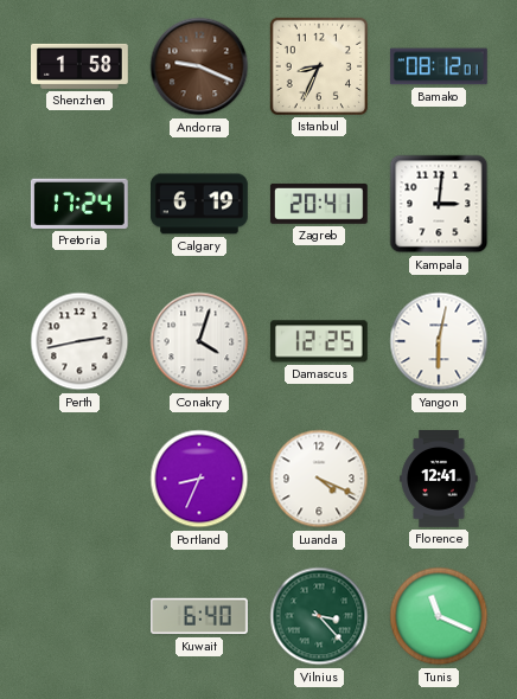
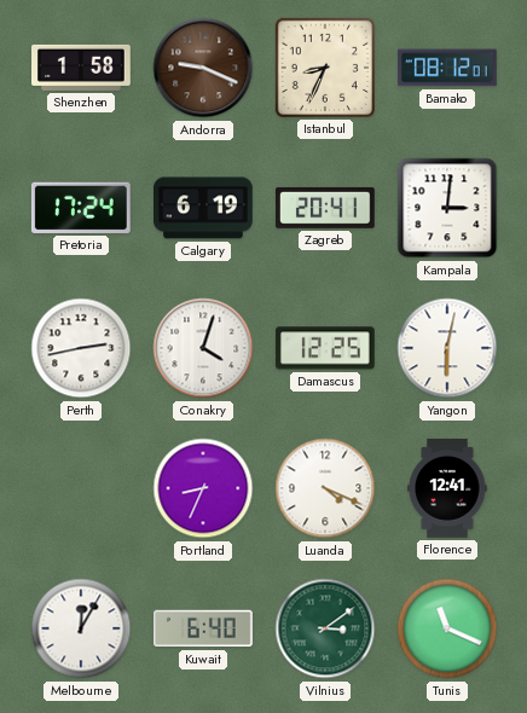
Melbourne: none -> 12:05
Vilnius: 3:23 -> 3:09
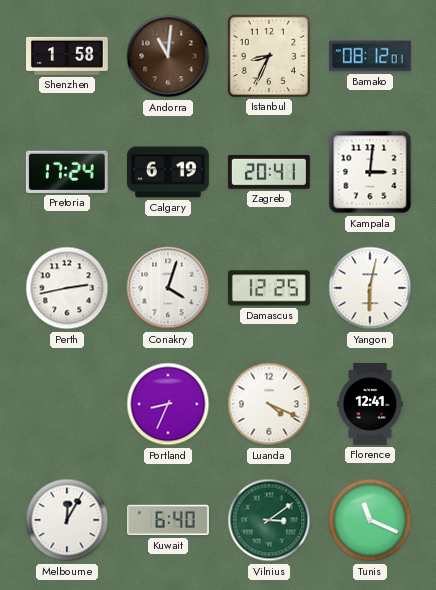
Andorra: 9:19 -> 11:01
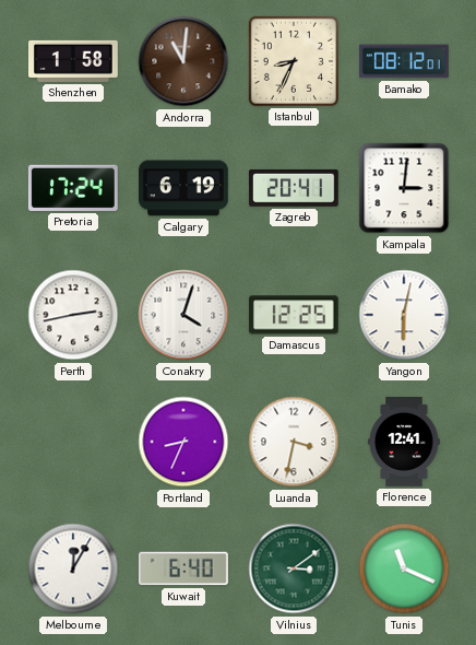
Luanda: 4:19 -> 3:32
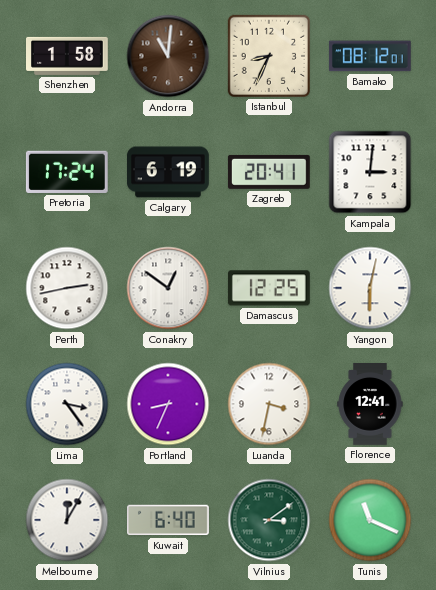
Conakry: 4:03 -> 12:51
Lima: none -> 3:24
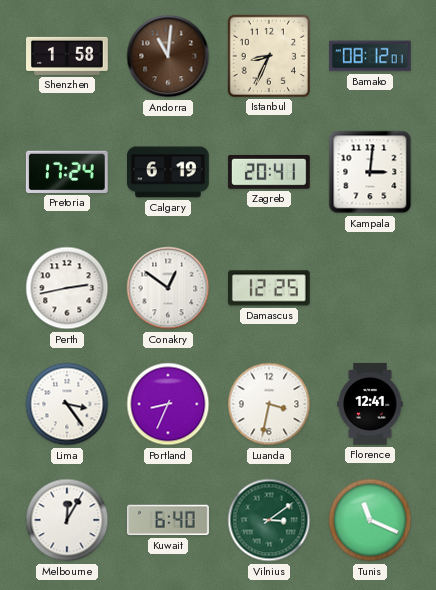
Yangon: 6:02 -> none
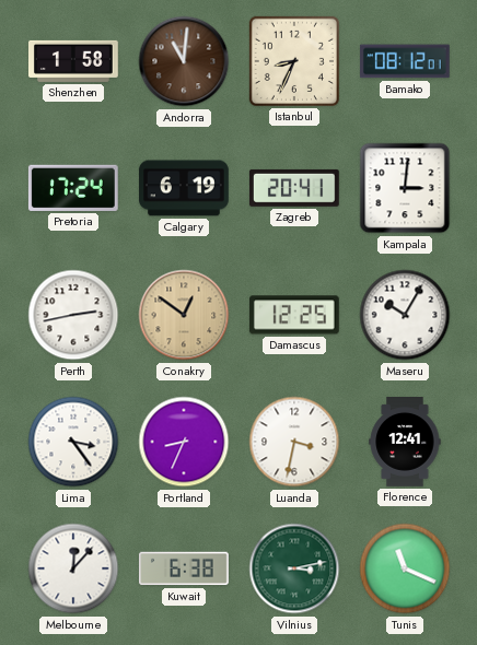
Conakry dial: white -> champagne
Maseru: none -> 10:05
Melbourne: 12:05 -> 12:07
Kuwait: 6:40 -> 6:38
Vilnius: 3:09 -> 3:13
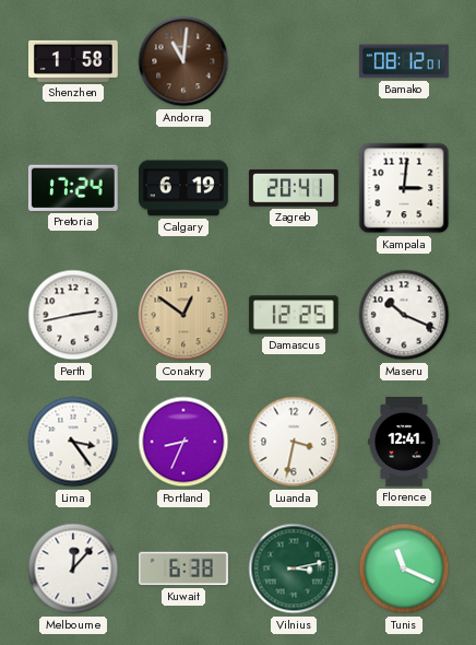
Istanbul: 8:34 -> none
Maseru: 10:05 -> 10:19
